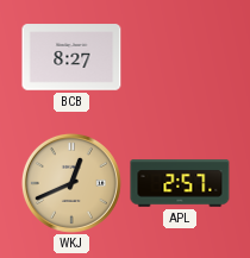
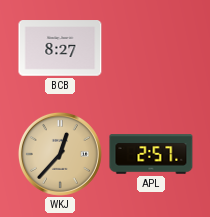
WKJ: 12:41 -> 12:37
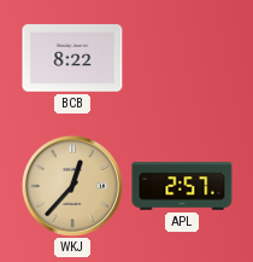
BCB: 8:27 -> 8:22
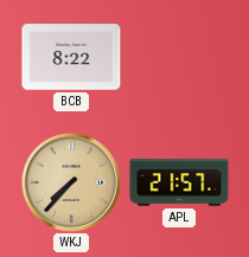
WKJ: 12:37 -> 7:37
APL: 2:57 -> 21:57
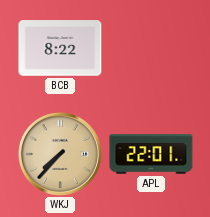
APL: 21:57 -> 22:01
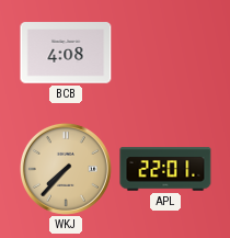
BCB: 8:22 -> 4:08
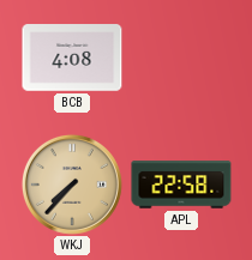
APL: 22:01 -> 22:58
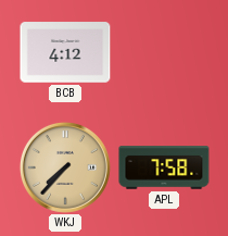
BCB: 4:08 -> 4:12
APL: 22:58 -> 7:58
